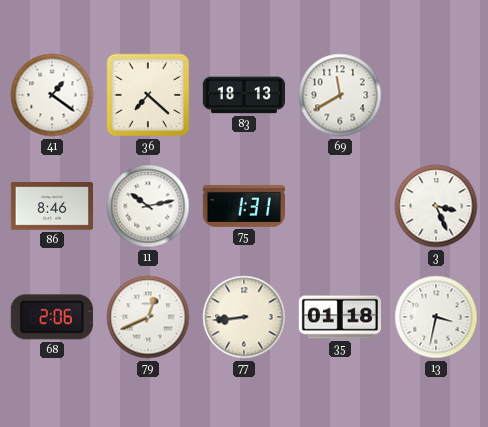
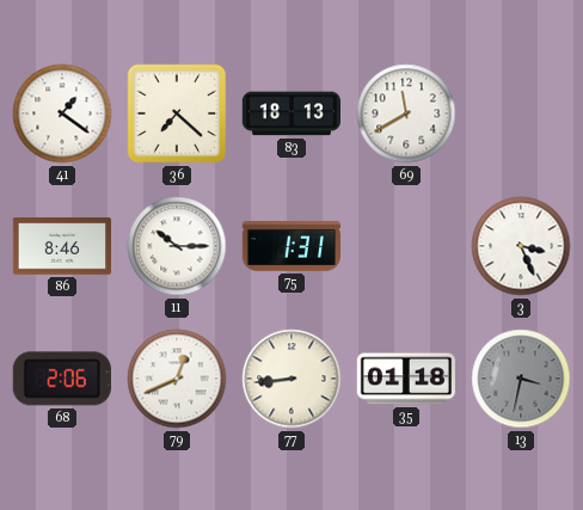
11: 10:13 -> 10:15
13 dial: white -> grey
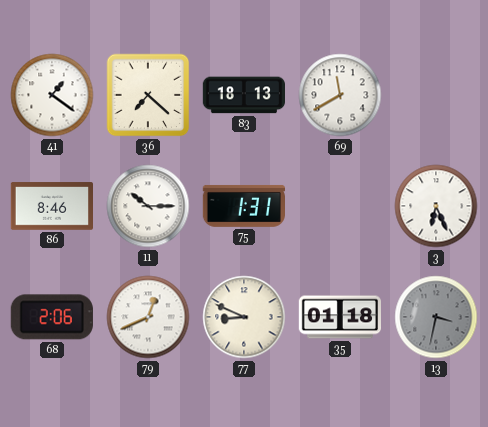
3: 3:26 -> 6:26
77: 8:44 -> 8:49
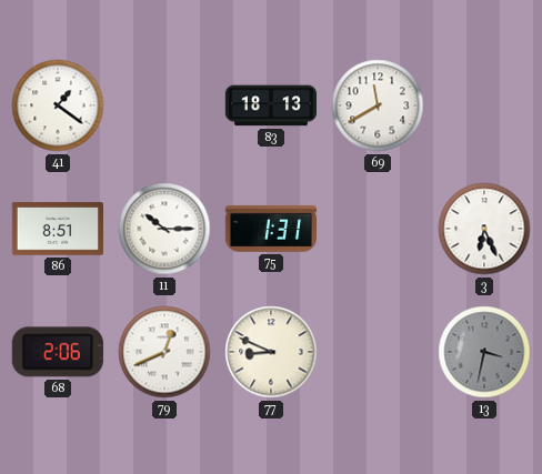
36: 7:22 -> none
86: 8:46 -> 8:51
35: 01:18 -> none
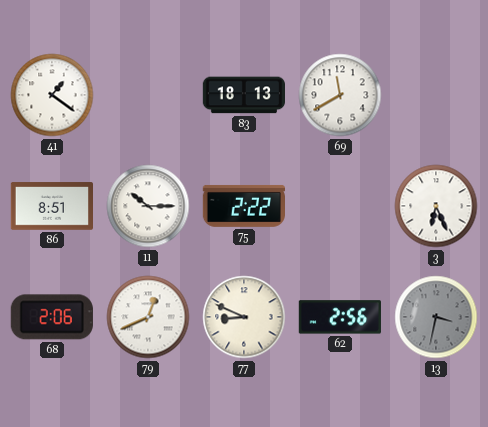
75: 1:31 -> 2:22
62: none -> 2:56
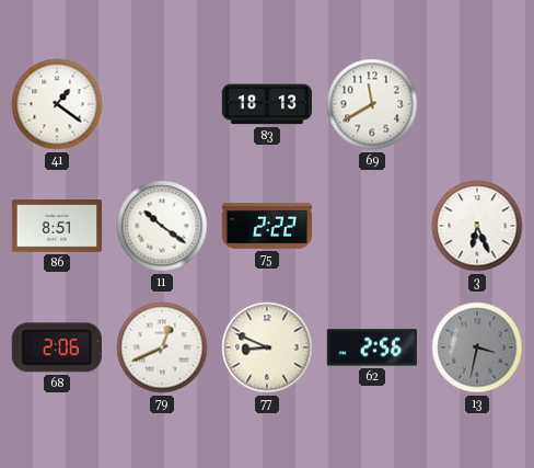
11: 10:15 -> 10:21
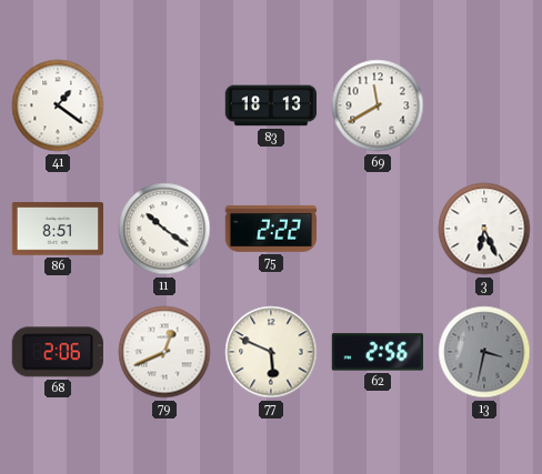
77: 8:49 -> 5:49
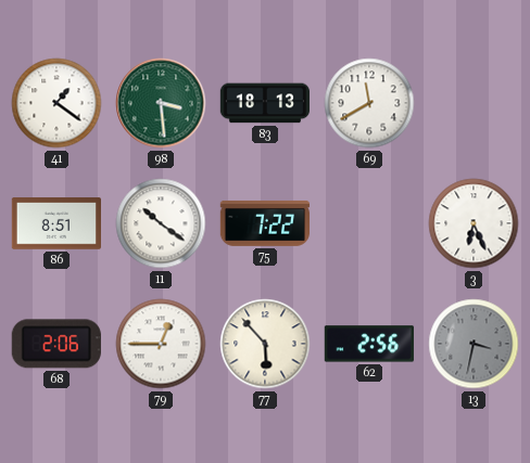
98: none -> 3:29
75: 2:22 -> 7:22
79: 12:41 -> 12:45
77: 5:49 -> 5:53
